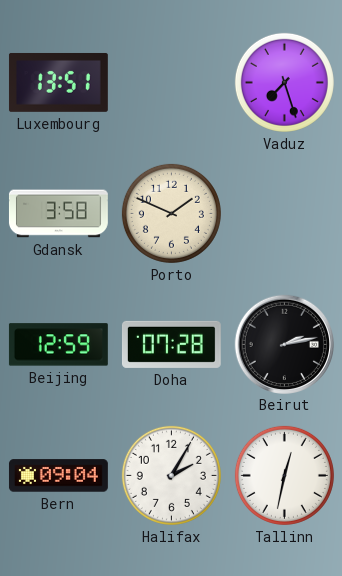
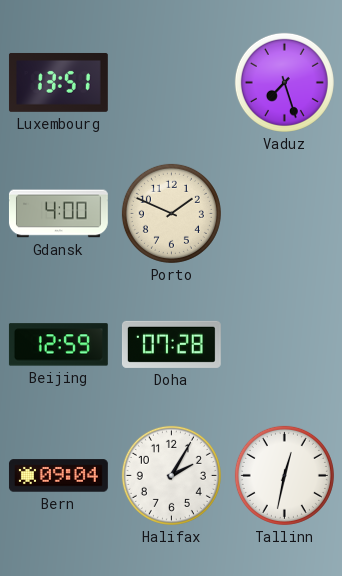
Gdansk: 3:58 -> 4:00
Beirut: 2:13 -> none
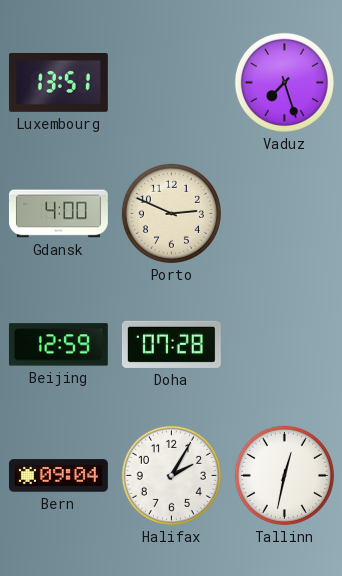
Porto: 1:49 -> 2:49
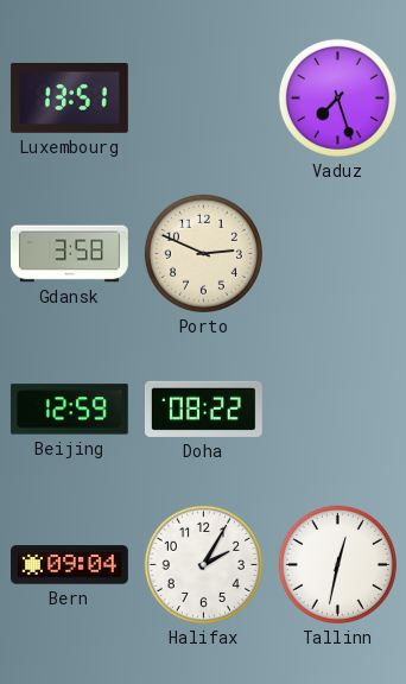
Gdansk: 4:00 -> 3:58
Doha: 07:28 -> 08:22
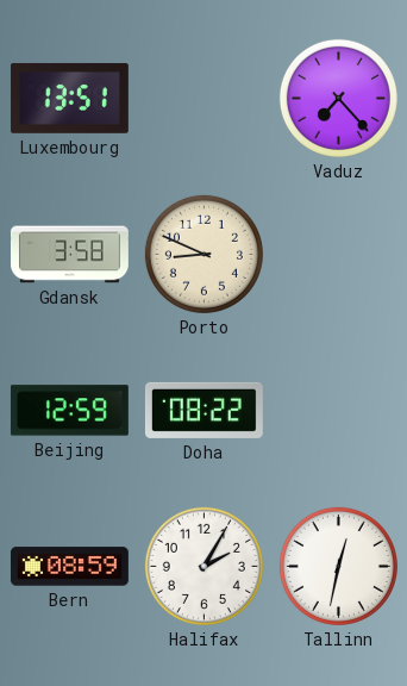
Vaduz: 7:27 -> 7:23
Porto: 2:49 -> 8:49
Bern: 09:04 -> 08:59
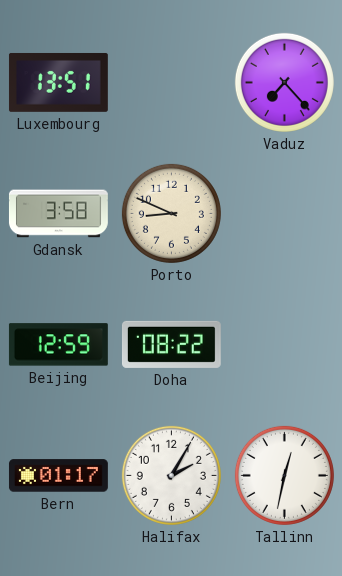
Bern: 08:59 -> 01:17
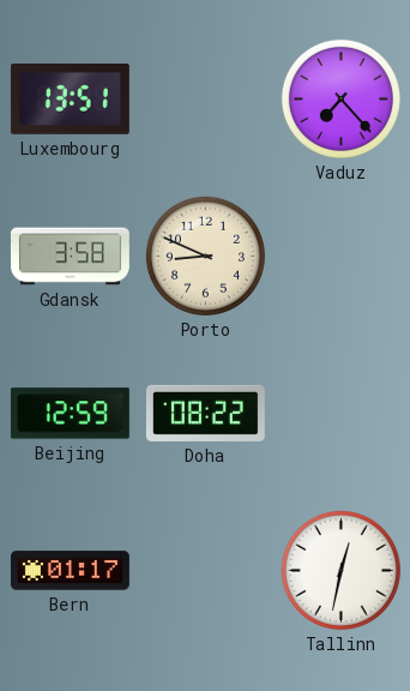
Halifax: 2:05 -> none
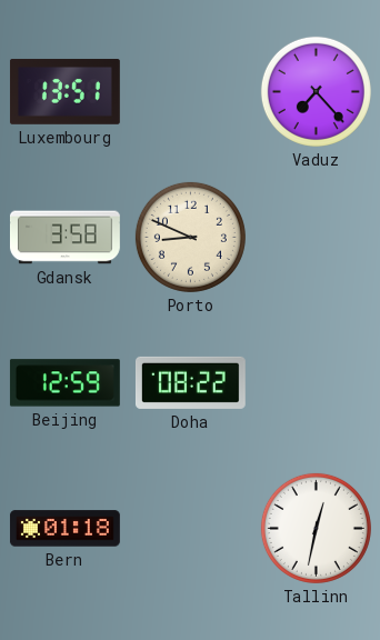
Bern: 01:17 -> 01:18
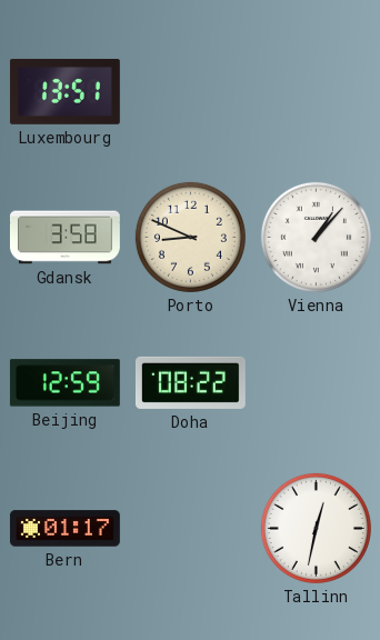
Vaduz: 7:23 -> none
Vienna: none -> 1:07
Bern: 01:18 -> 01:17
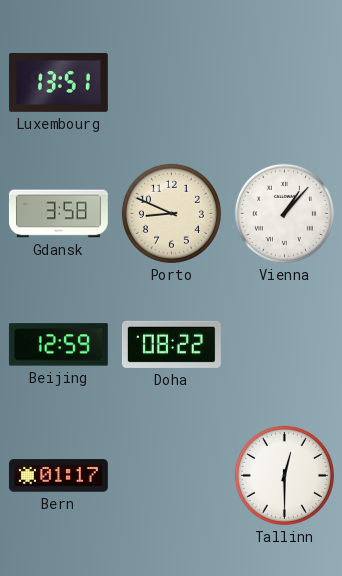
Tallinn: 12:32 -> 12:30
